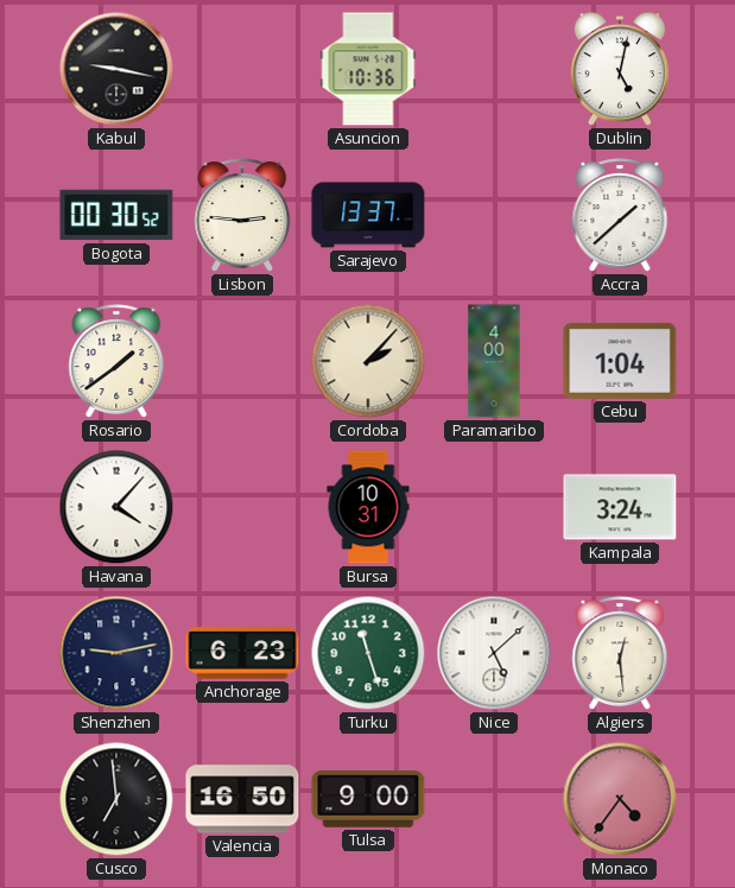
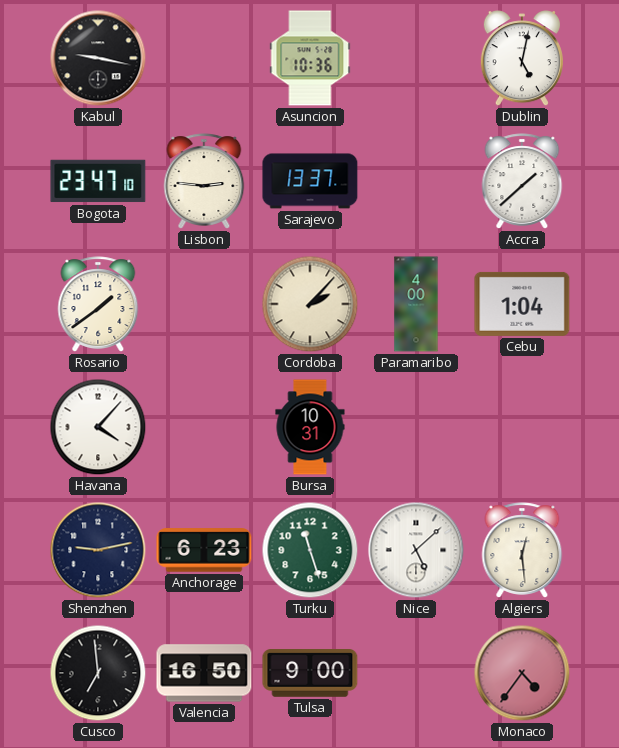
Bogota: 00:30 -> 23:47
Kampala: 3:24 -> none
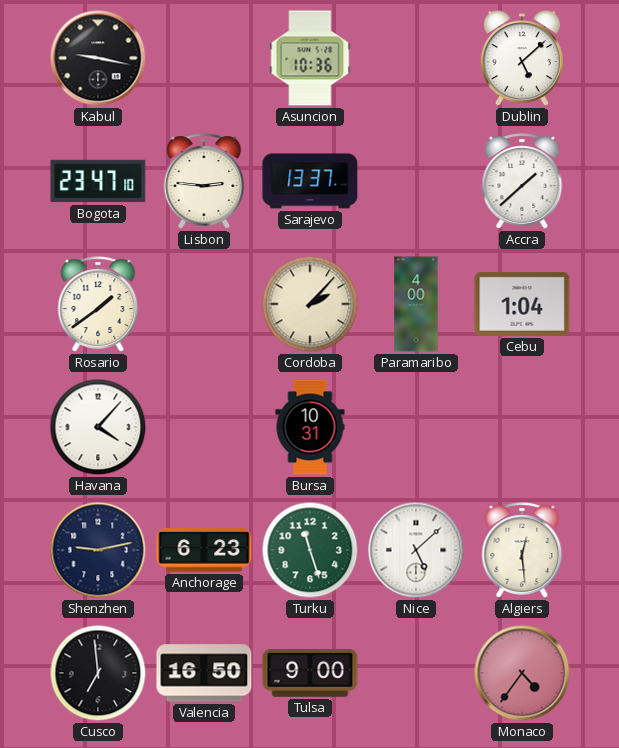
Dublin: 5:02 -> 5:08
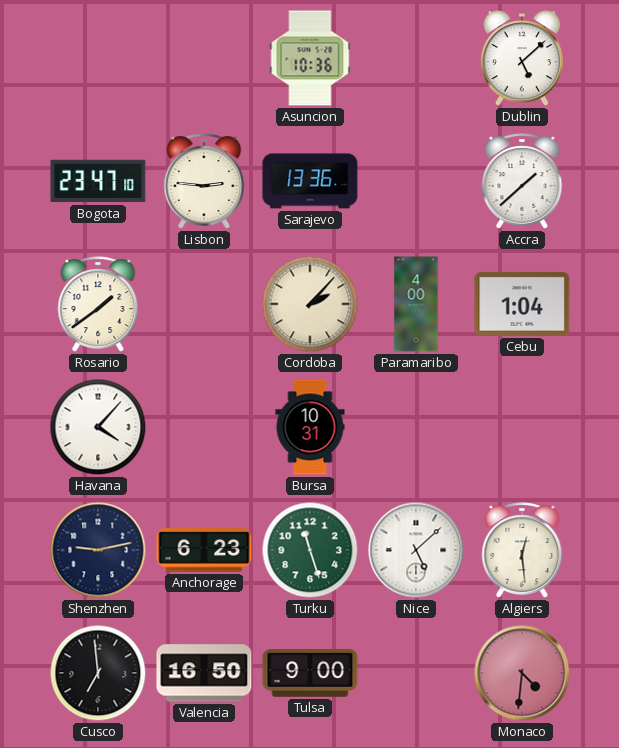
Kabul: 9:17 -> none
Sarajevo: 13:37 -> 13:36
Monaco: 4:36 -> 4:31
